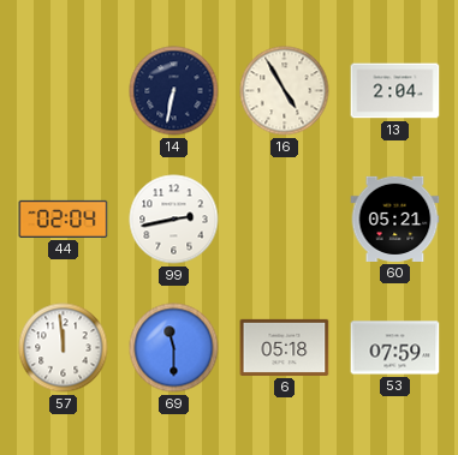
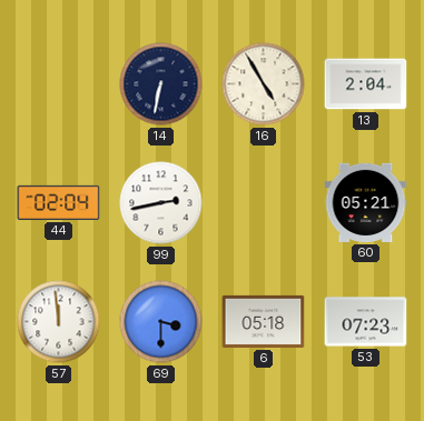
69: 11:30 -> 3:30
53: 07:59 -> 07:23
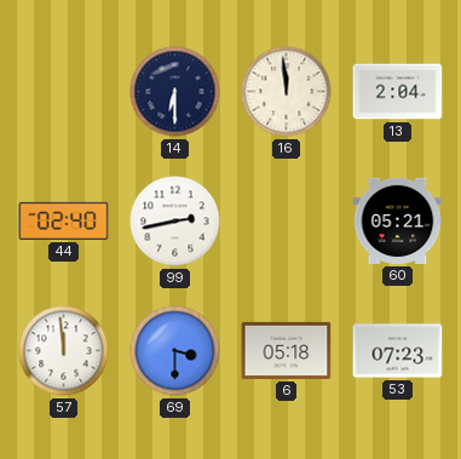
14: 6:32 -> 6:30
16: 4:55 -> 11:59
44: 02:04 -> 02:40
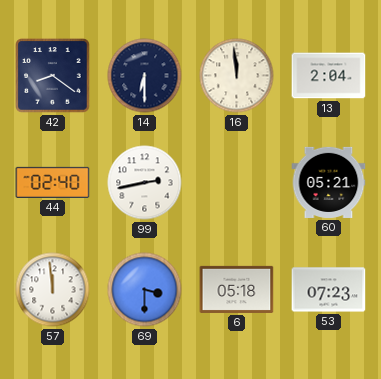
42: none -> 8:21
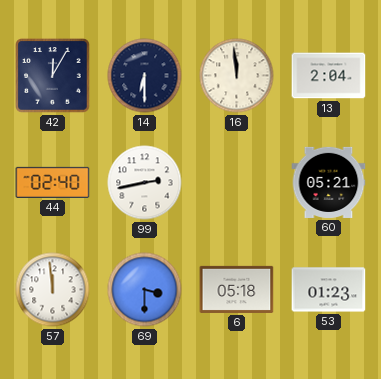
42: 8:21 -> 12:05
53: 07:23 -> 01:23
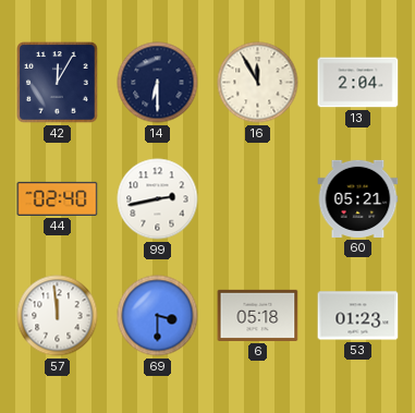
16: 11:59 -> 11:55
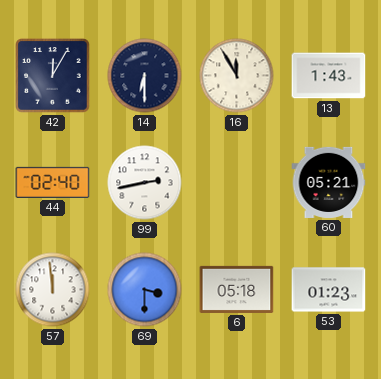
13: 2:04 -> 1:43
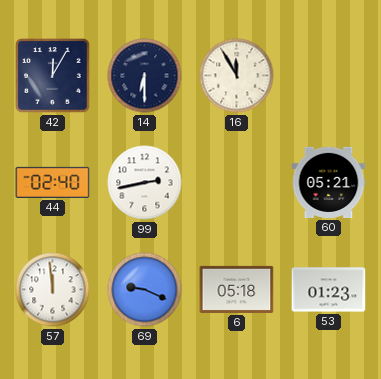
13: 1:43 -> none
69: 3:30 -> 9:19
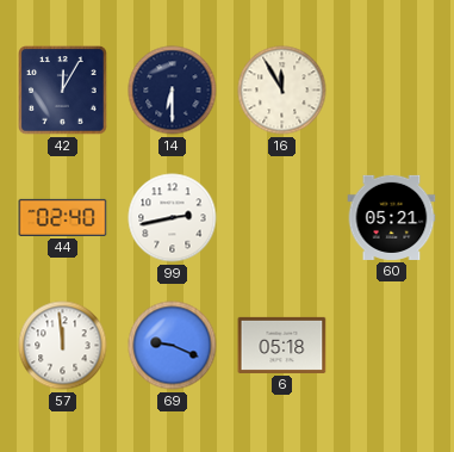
53: 01:23 -> none
